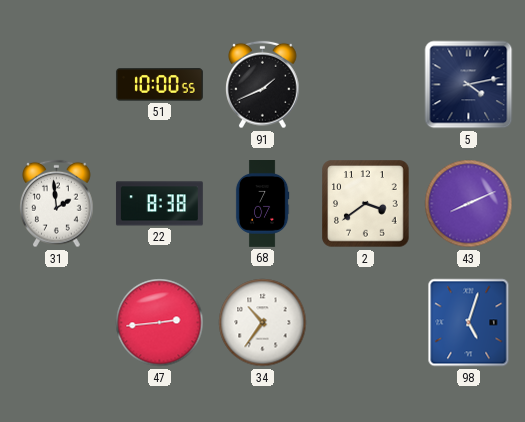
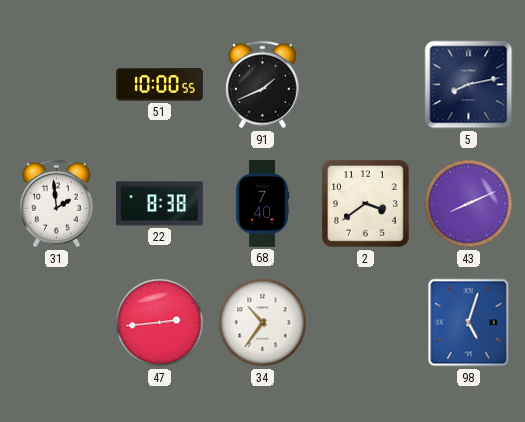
5: 4:13 -> 8:13
68: 7:07 -> 7:40
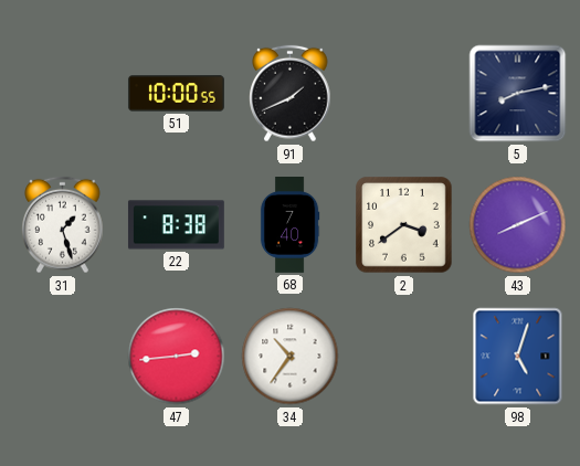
31: 1:59 -> 1:27
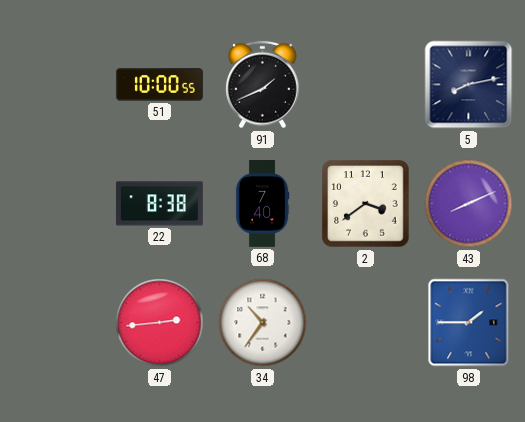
31: 1:27 -> none
98: 5:03 -> 1:45
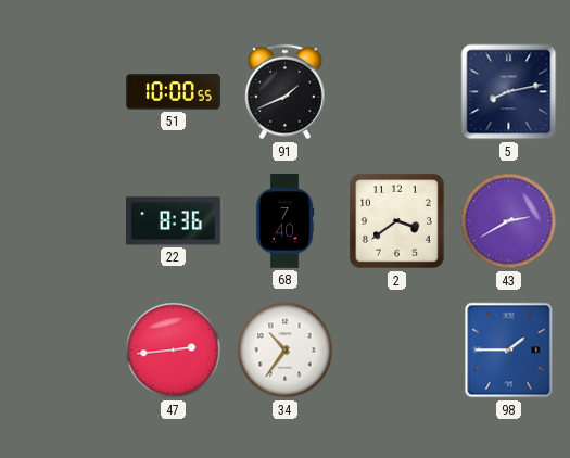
22: 8:38 -> 8:36
43: 8:11 -> 2:40
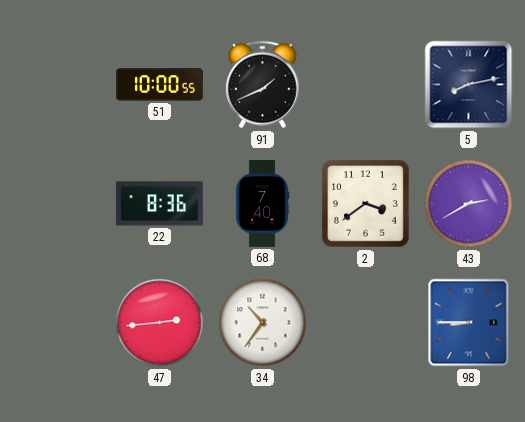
98: 1:45 -> 8:45
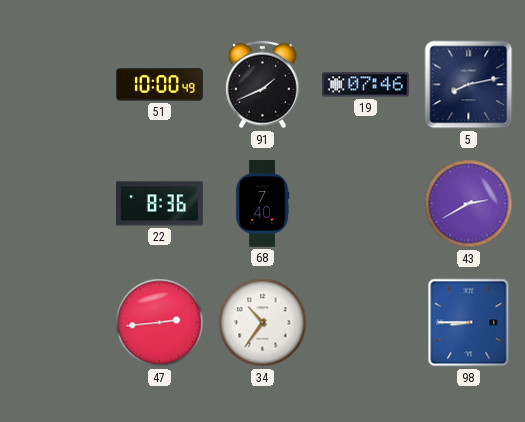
51: 10:00:55 -> 10:00:49
19: none -> 07:46
2: 3:39 -> none
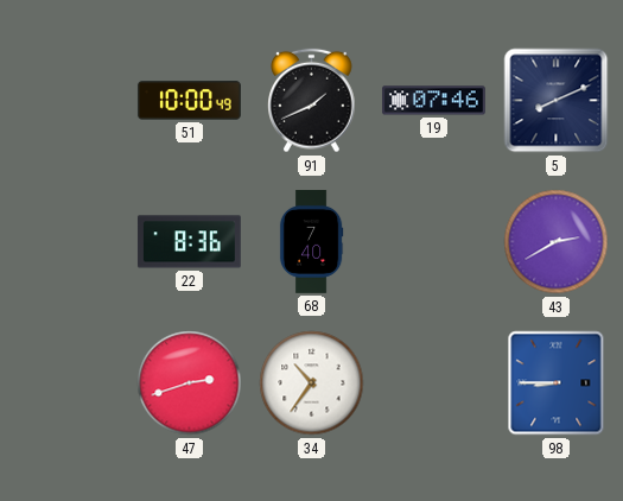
5: 8:13 -> 8:11
47: 2:44 -> 2:42
